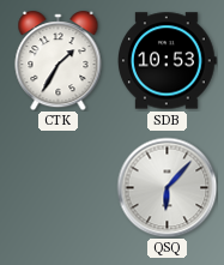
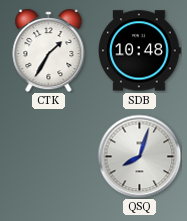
SDB: 10:53 -> 10:48
QSQ: 6:07 -> 8:03
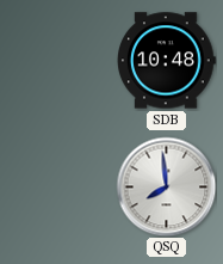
CTK: 1:35 -> none
QSQ: 8:03 -> 7:59
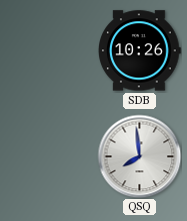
SDB: 10:48 -> 10:26
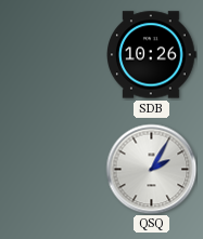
QSQ: 7:59 -> 2:05
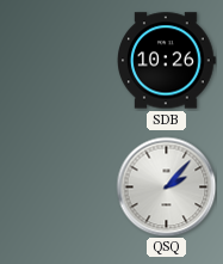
QSQ: 2:05 -> 2:07
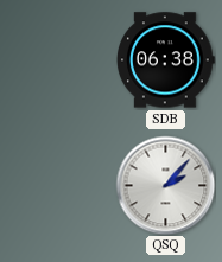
SDB: 10:26 -> 06:38
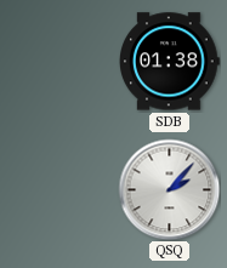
SDB: 06:38 -> 01:38
